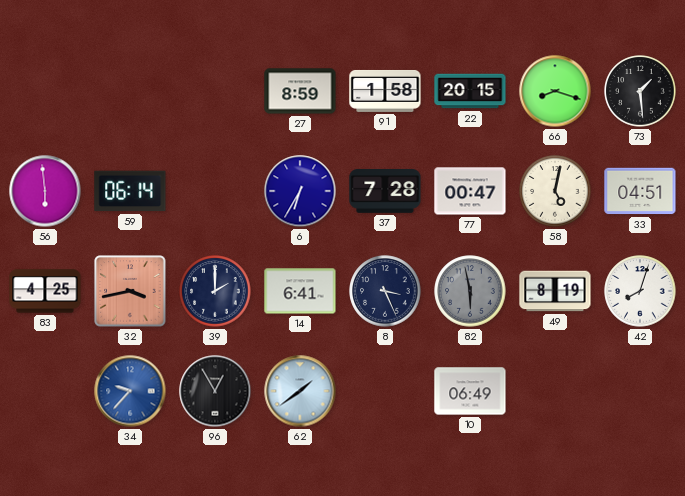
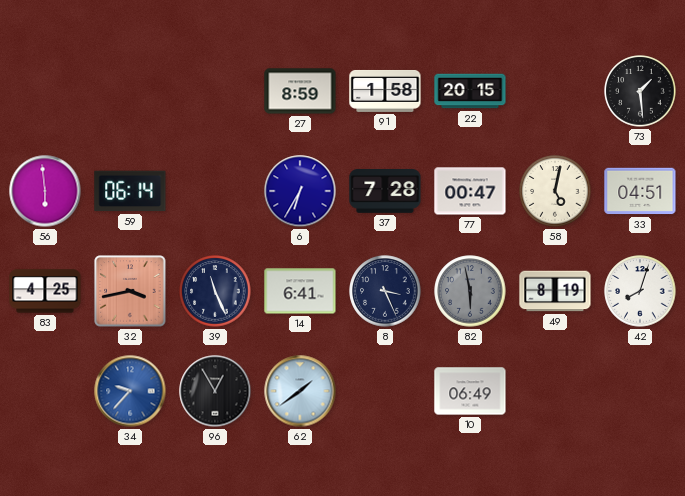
66: 8:18 -> none
39: 2:00 -> 11:26
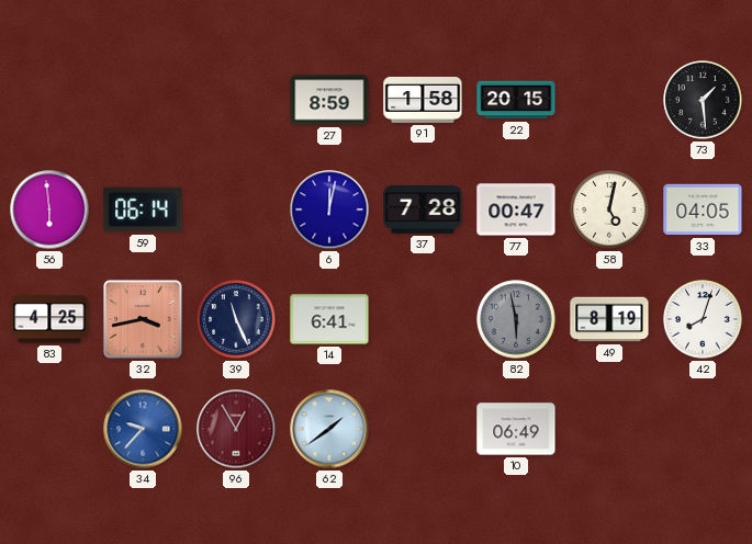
6: 6:35 -> 12:02
33: 04:51 -> 04:05
8: 3:26 -> none
96 dial: black -> burgundy
